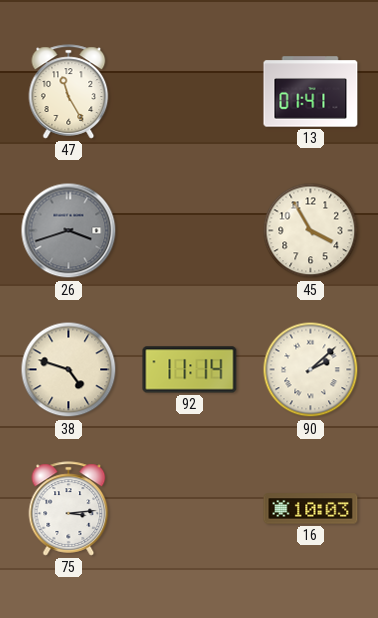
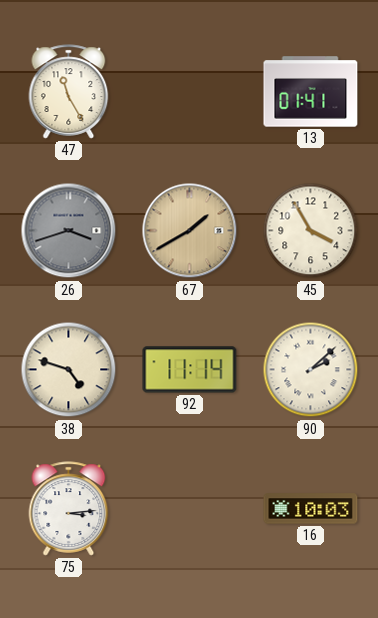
67: none -> 1:40
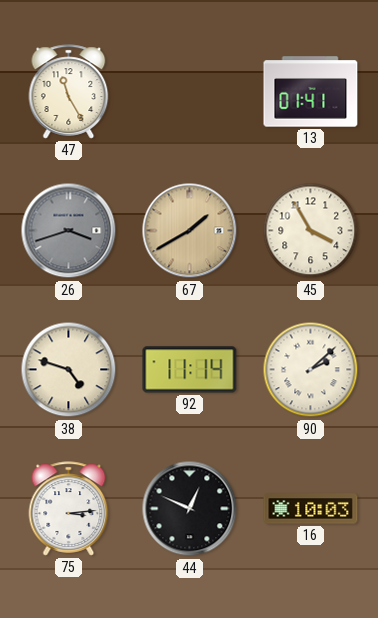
44: none -> 12:49
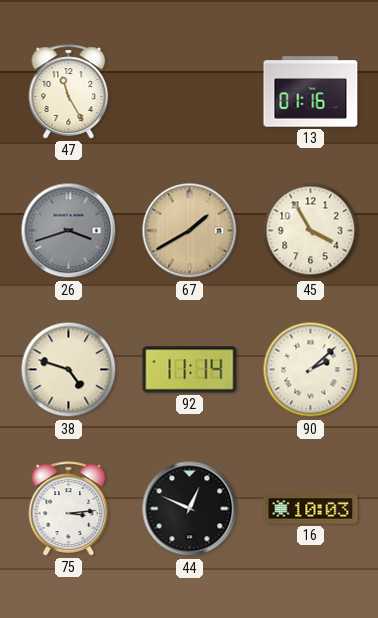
13: 01:41 -> 01:16
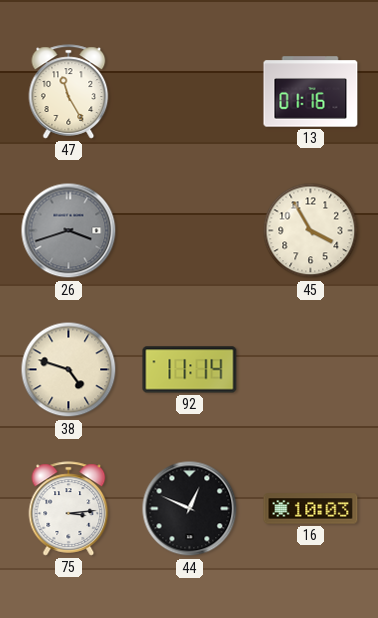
67: 1:40 -> none
90: 2:08 -> none
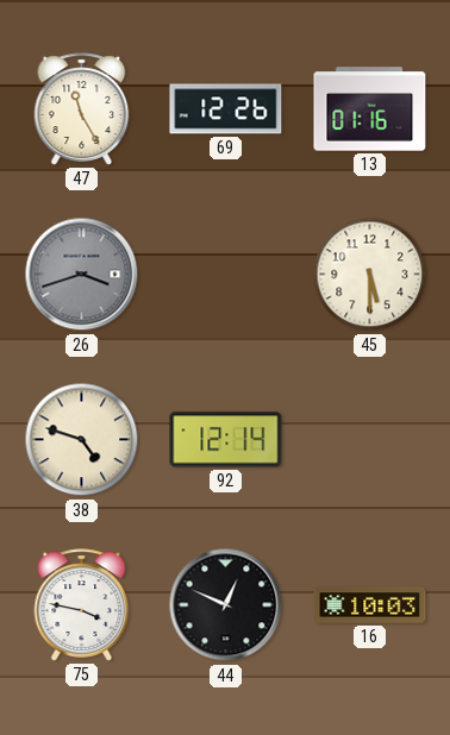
69: none -> 12:26
45: 3:55 -> 5:30
92: 11:14 -> 12:14
75: 3:14 -> 3:47
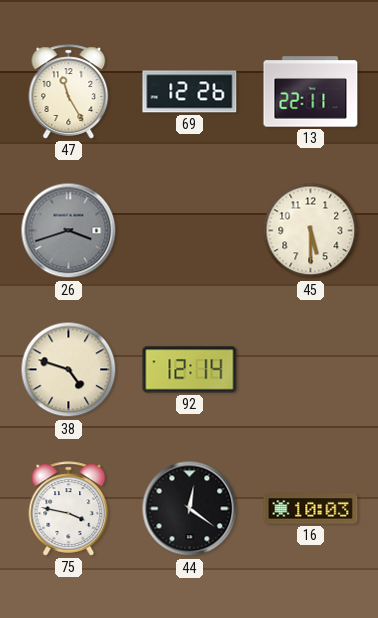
13: 01:16 -> 22:11
44: 12:49 -> 12:21
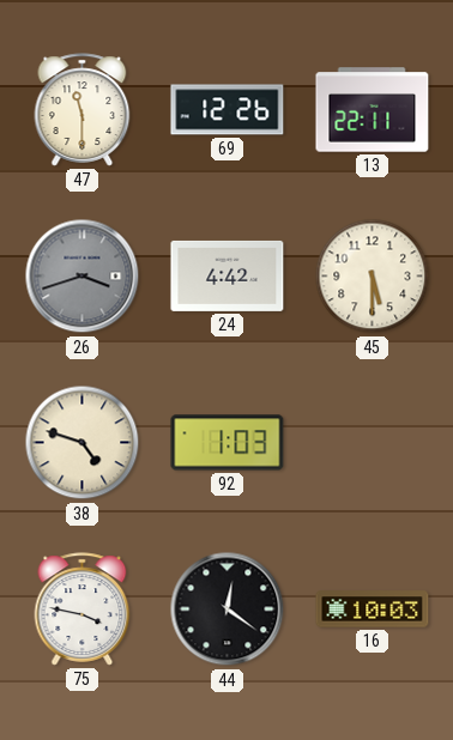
47: 11:25 -> 11:30
24: none -> 4:42
92: 12:14 -> 1:03
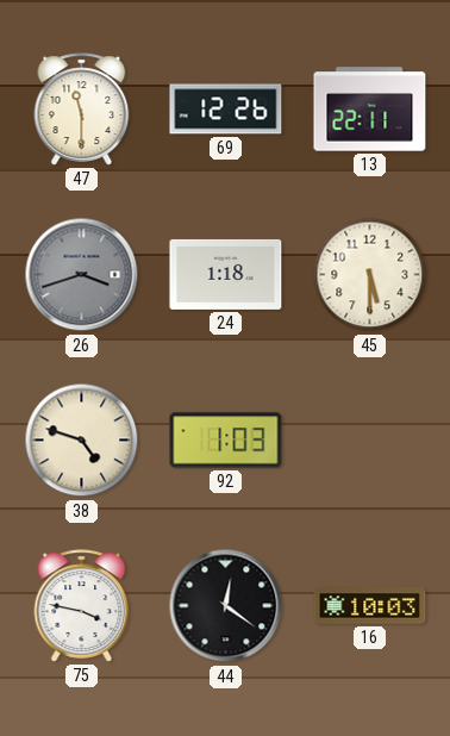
24: 4:42 -> 1:18
